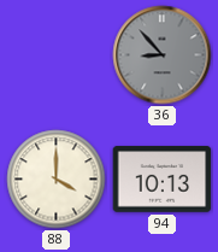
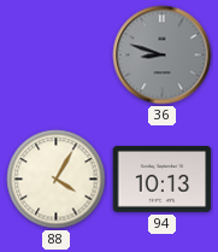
36: 8:53 -> 8:48
88: 4:00 -> 4:05
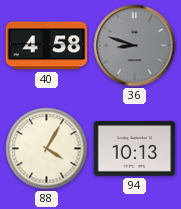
40: none -> 4:58
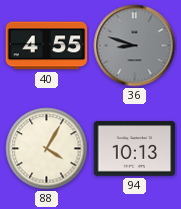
40: 4:58 -> 4:55
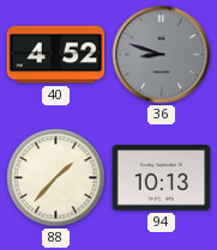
40: 4:55 -> 4:52
88: 4:05 -> 1:37
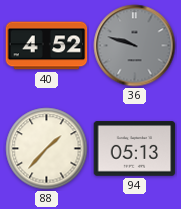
36: 8:48 -> 9:48
94: 10:13 -> 05:13
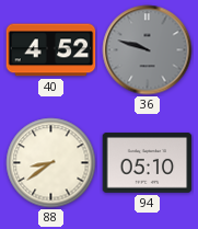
88: 1:37 -> 8:39
94: 05:13 -> 05:10
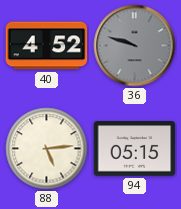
88: 8:39 -> 5:14
94: 05:10 -> 05:15
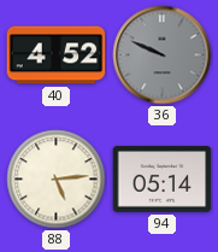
36: 9:48 -> 9:49
94: 05:15 -> 05:14
